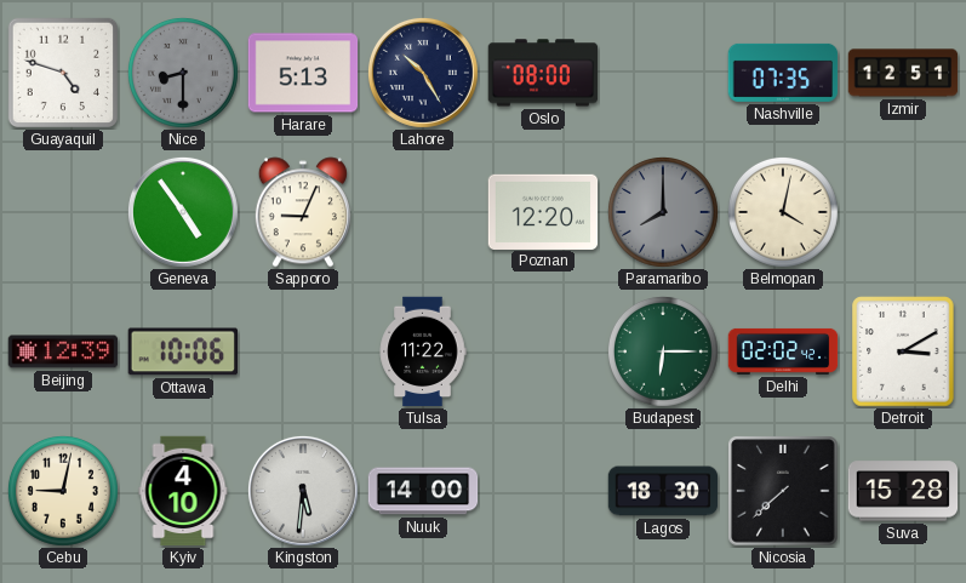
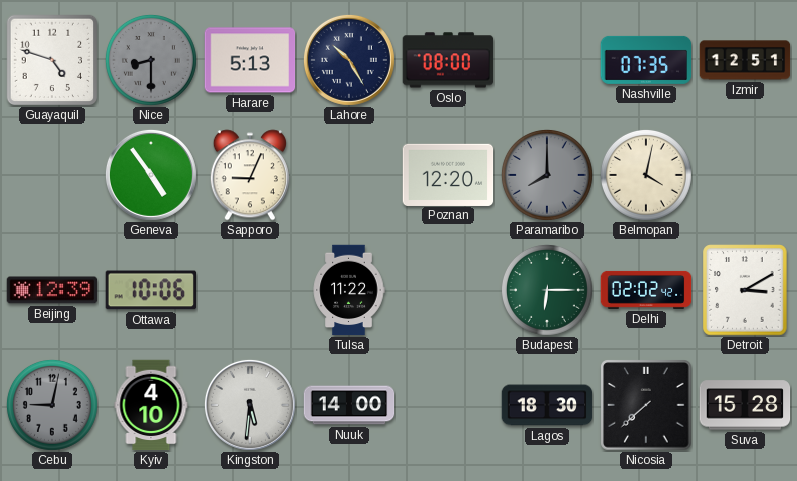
Cebu dial: cream -> grey
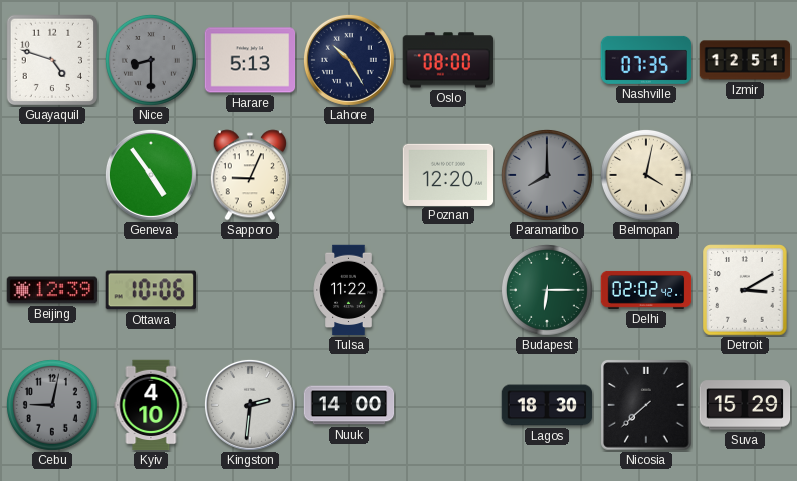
Kingston: 5:31 -> 2:31
Suva: 15:28 -> 15:29
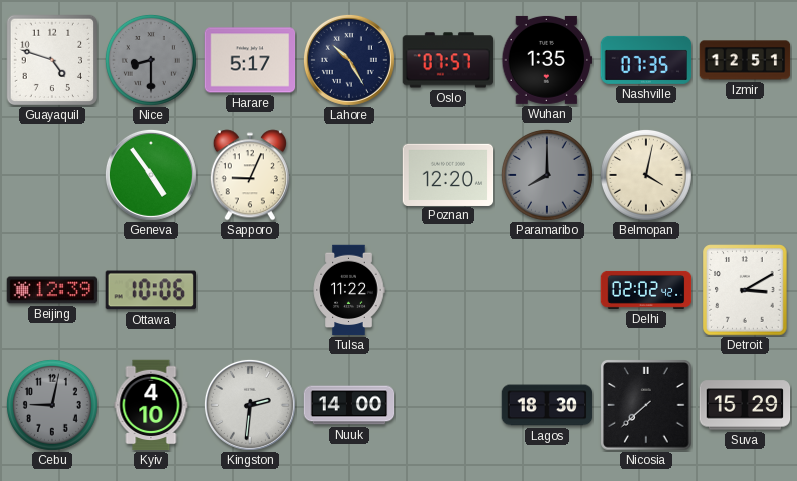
Harare: 5:13 -> 5:17
Oslo: 08:00 -> 07:57
Wuhan: none -> 1:35
Budapest: 6:15 -> none
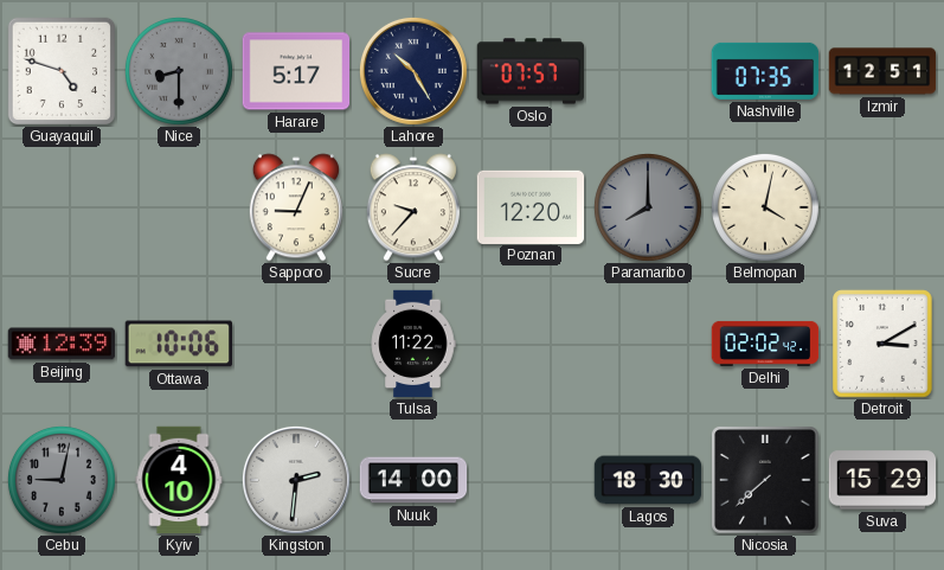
Wuhan: 1:35 -> none
Geneva: 4:54 -> none
Sucre: none -> 9:37
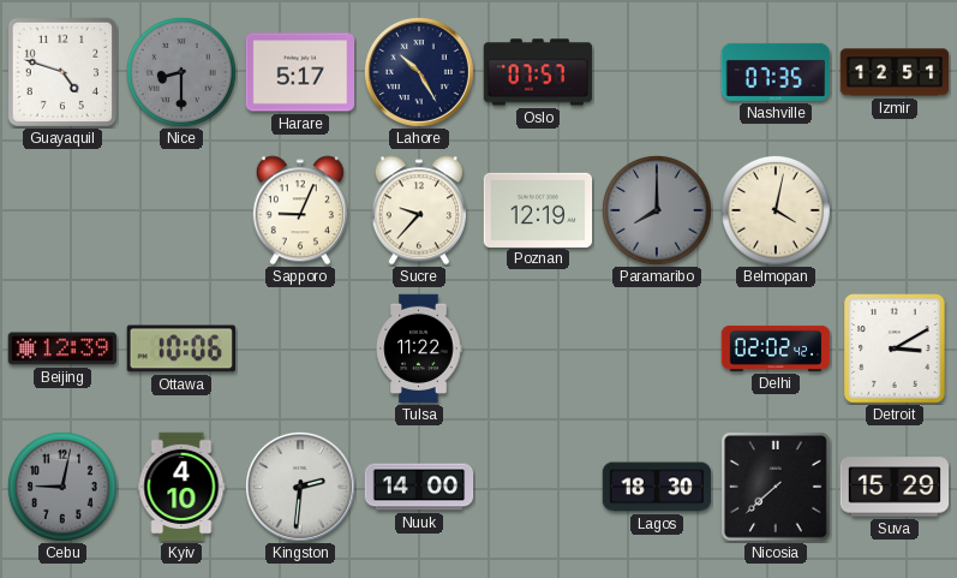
Poznan: 12:20 -> 12:19
